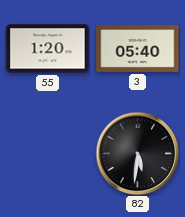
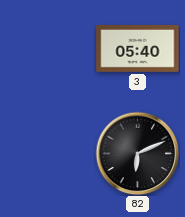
55: 1:20 -> none
82: 5:31 -> 6:11
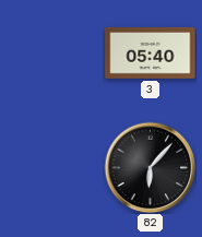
82: 6:11 -> 6:07
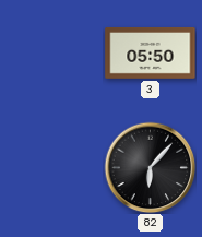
3: 05:40 -> 05:50
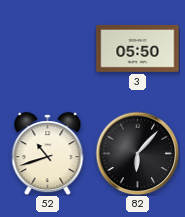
52: none -> 10:42
